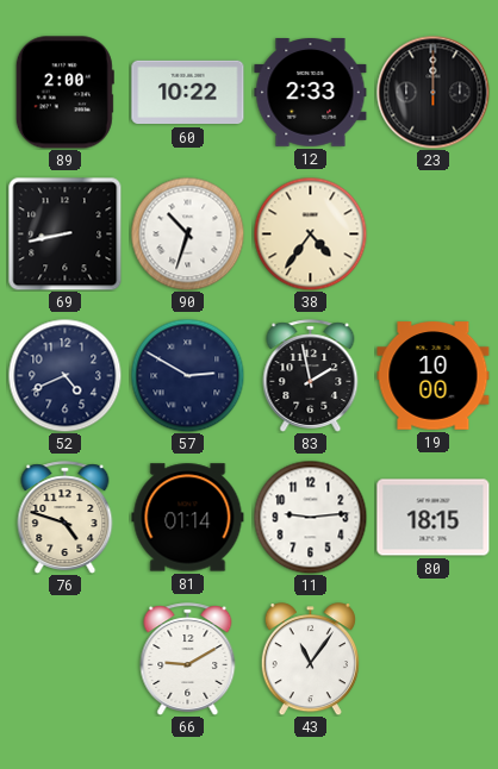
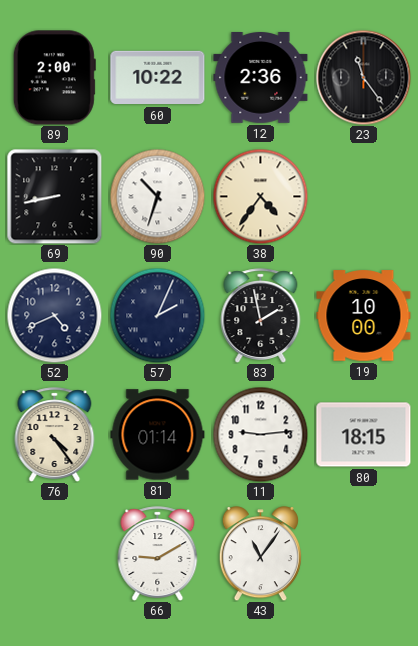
12: 2:33 -> 2:36
23: 12:00 -> 11:24
57: 2:50 -> 2:04
76: 4:48 -> 4:24
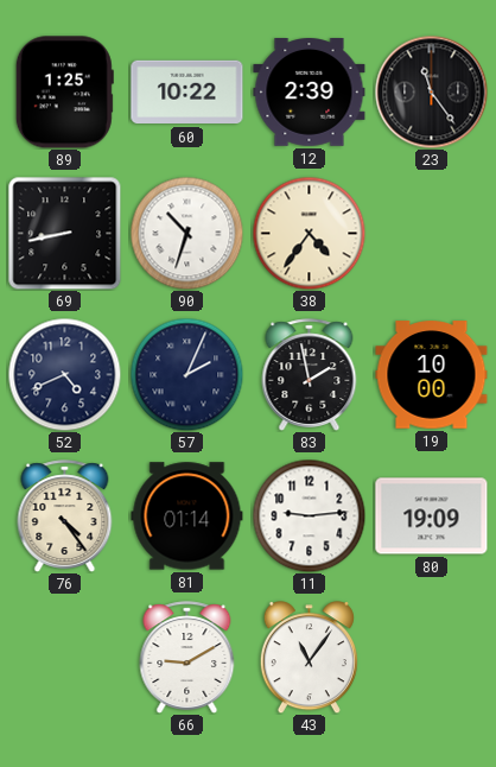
89: 2:00 -> 1:25
12: 2:36 -> 2:39
80: 18:15 -> 19:09
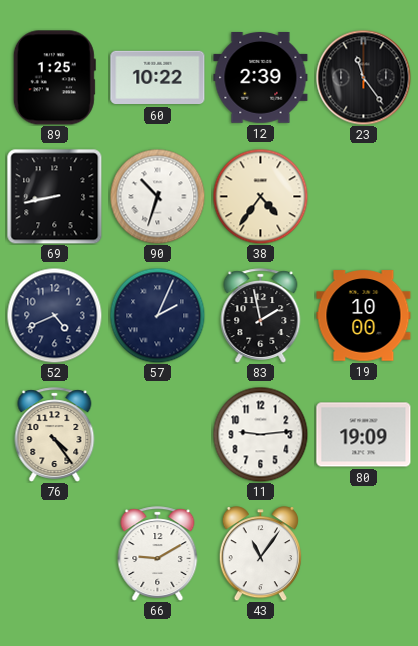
81: 01:14 -> none
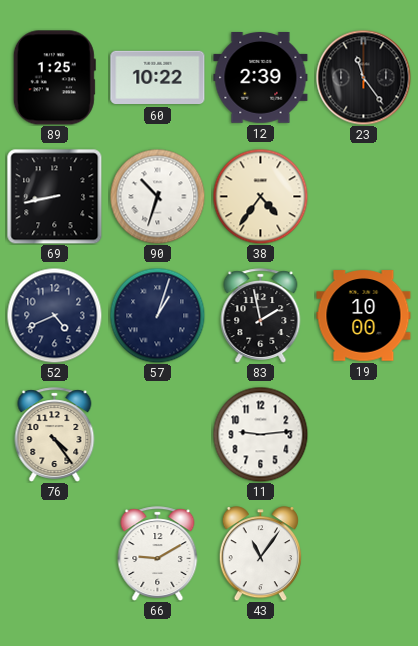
57: 2:04 -> 1:03
80: 19:09 -> none
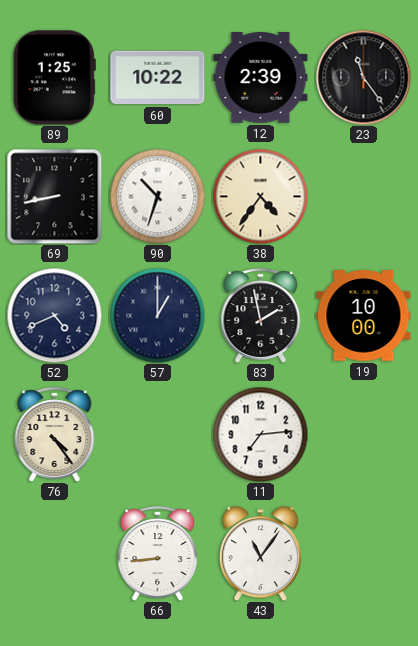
57: 1:03 -> 1:00
11: 9:14 -> 7:14
66: 9:10 -> 8:44
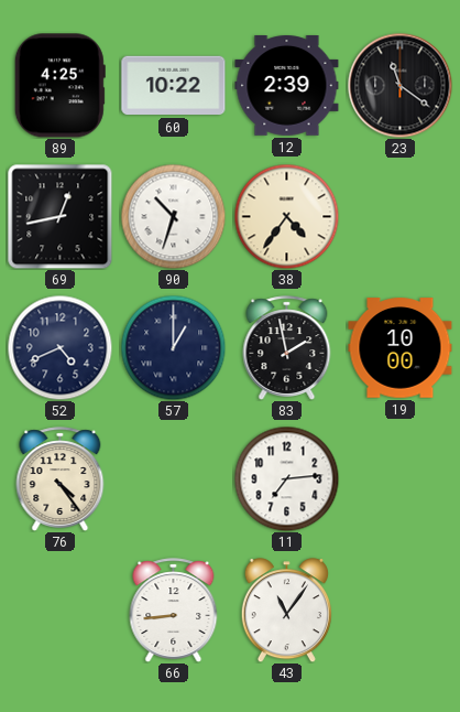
89: 1:25 -> 4:25
23: 11:24 -> 11:21
69: 8:43 -> 12:43
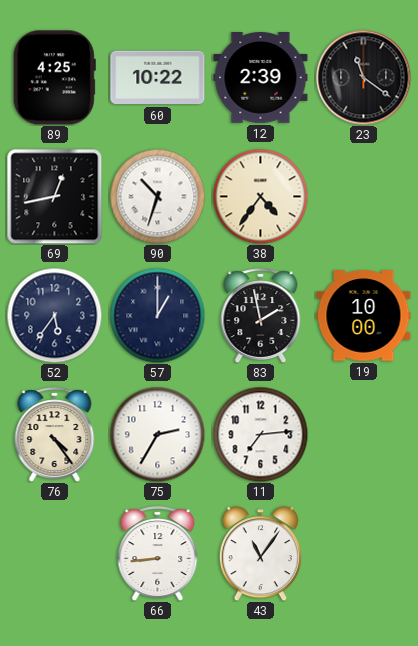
52: 4:41 -> 5:36
75: none -> 2:35
